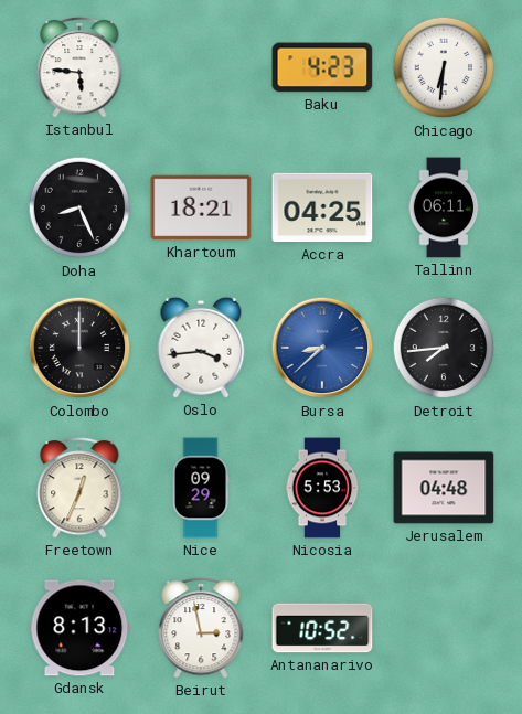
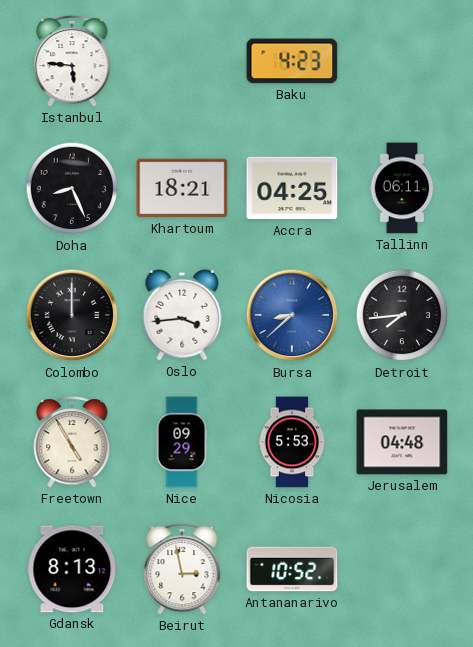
Chicago: 6:31 -> none
Freetown: 12:34 -> 4:55
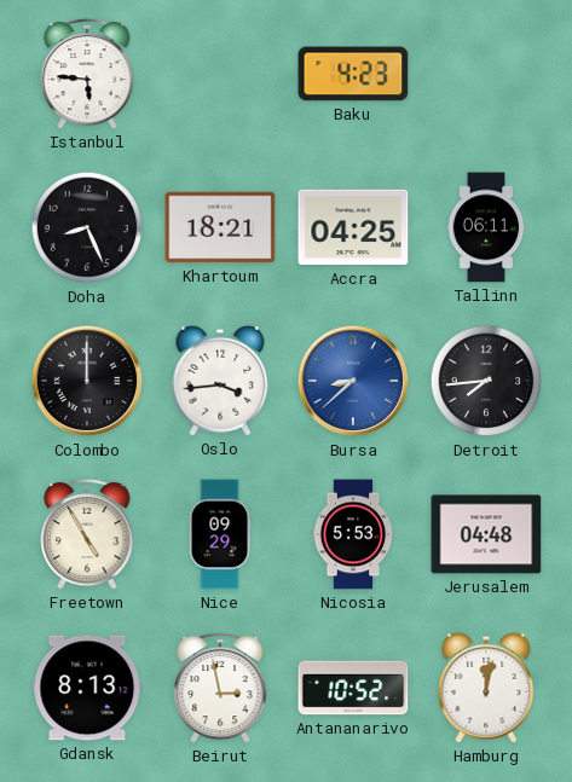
Hamburg: none -> 12:02
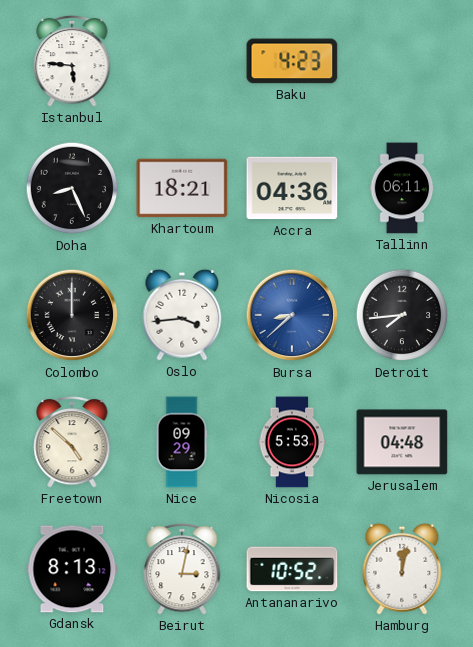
Accra: 04:25 -> 04:36
Freetown: 4:55 -> 4:52
Beirut: 2:58 -> 3:02
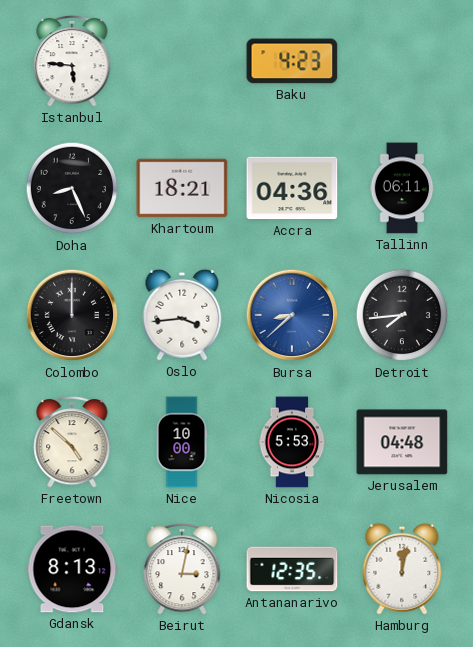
Nice: 09:29 -> 10:00
Antananarivo: 10:52 -> 12:35
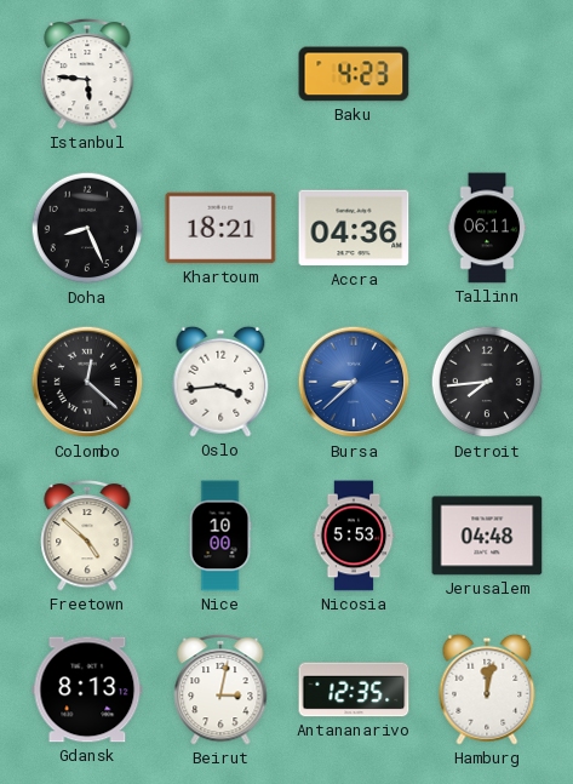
Colombo: 12:00 -> 12:22
